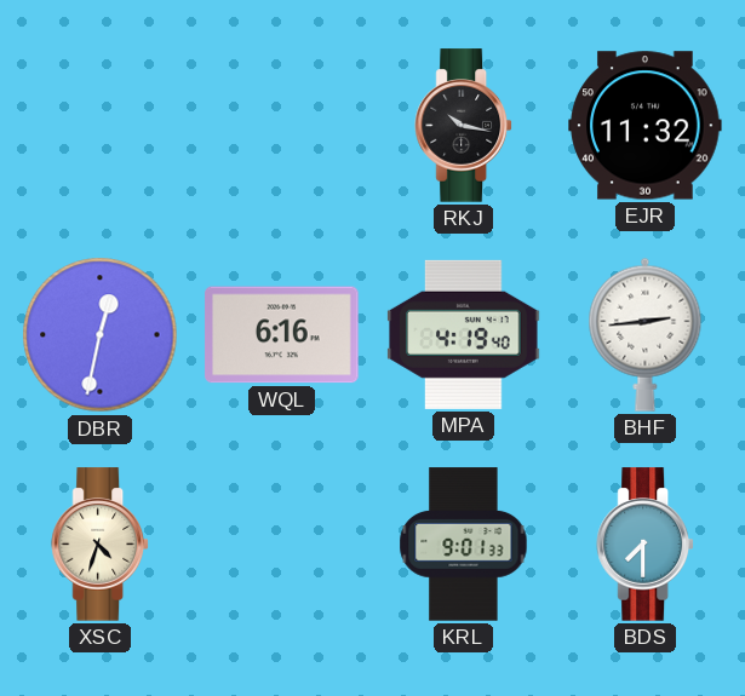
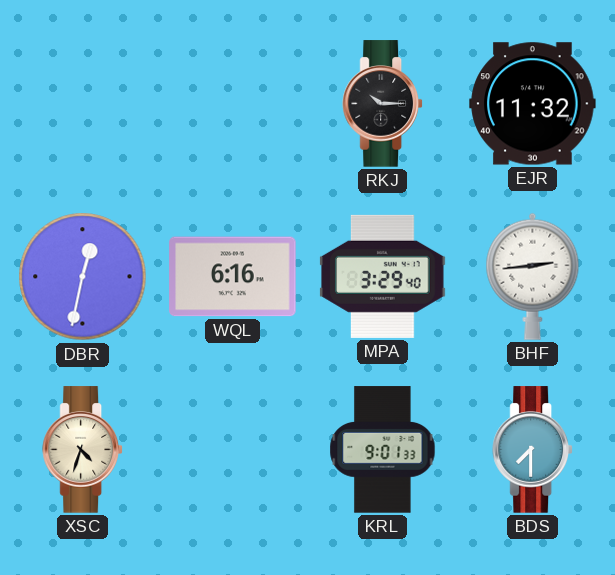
RKJ: 10:17 -> 10:15
MPA: 4:19 -> 3:29
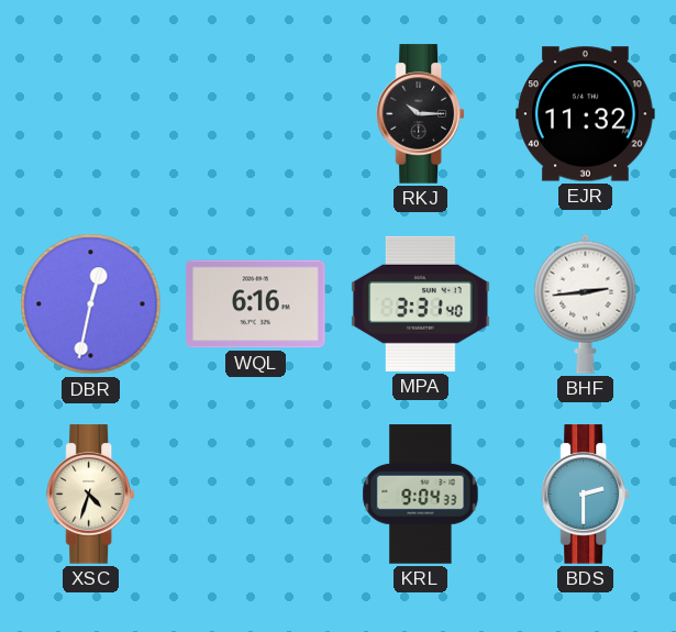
MPA: 3:29 -> 3:31
KRL: 9:01 -> 9:04
BDS: 7:30 -> 2:30
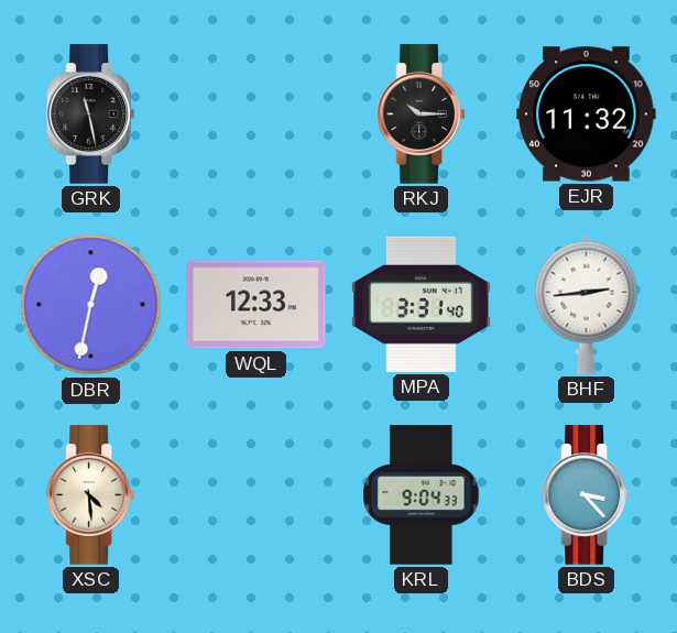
GRK: none -> 11:28
WQL: 6:16 -> 12:33
XSC: 4:33 -> 4:29
BDS: 2:30 -> 3:23
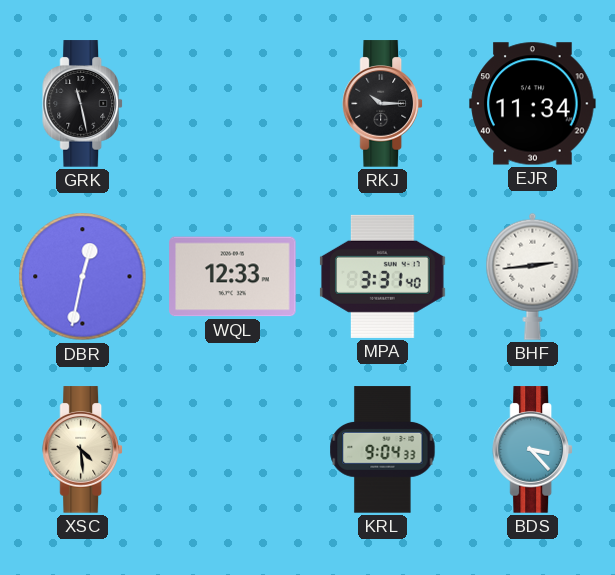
EJR: 11:32 -> 11:34
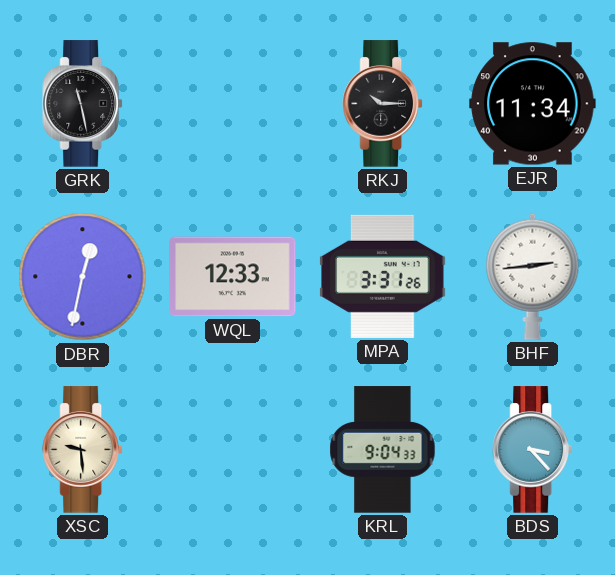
MPA: 3:31:40 -> 3:31:26
XSC: 4:29 -> 9:29
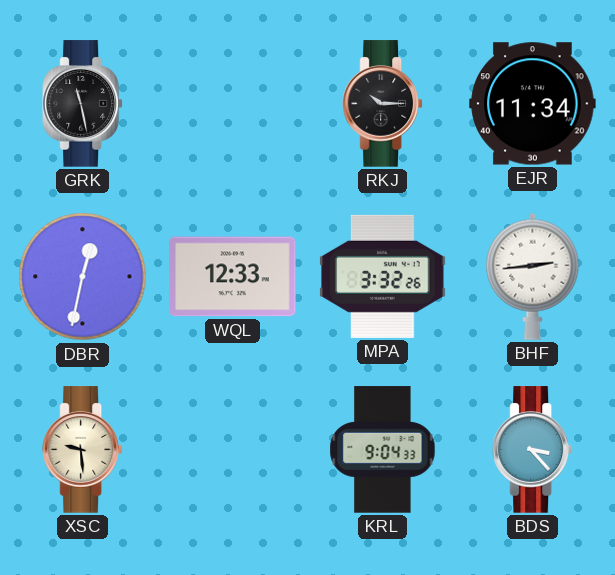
MPA: 3:31 -> 3:32
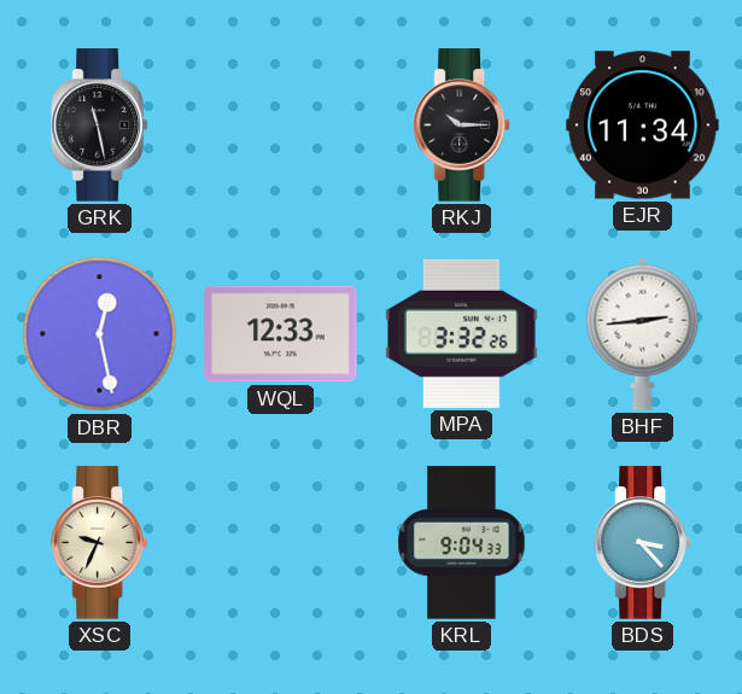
DBR: 12:32 -> 12:28
XSC: 9:29 -> 9:34
